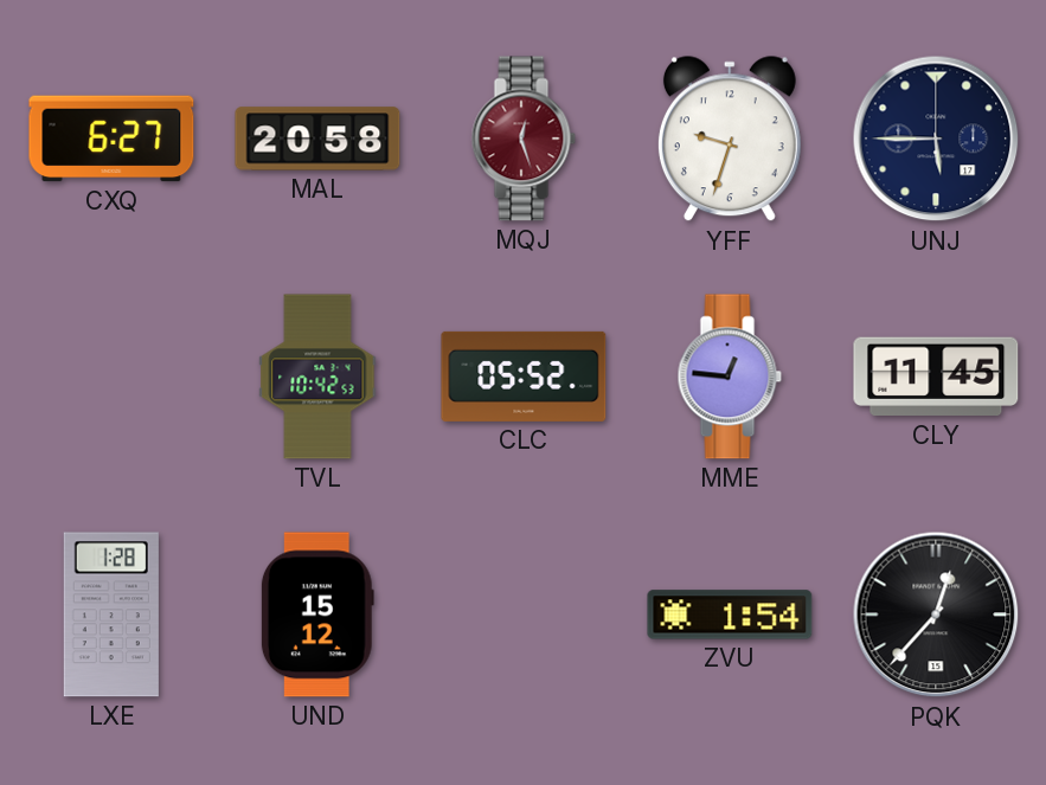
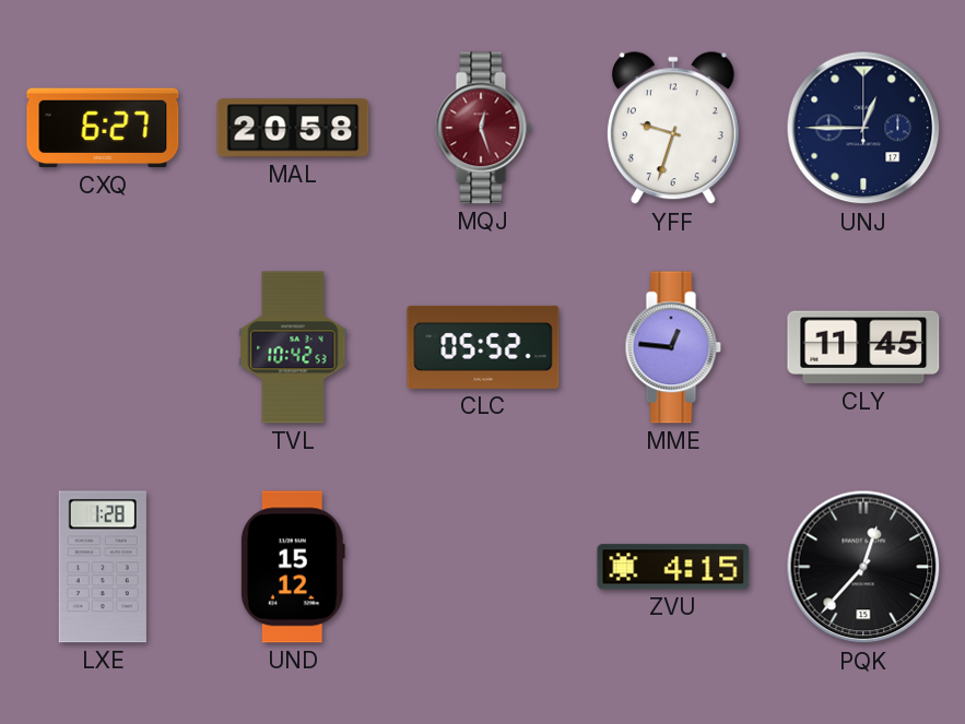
UNJ: 5:45 -> 12:45
ZVU: 1:54 -> 4:15
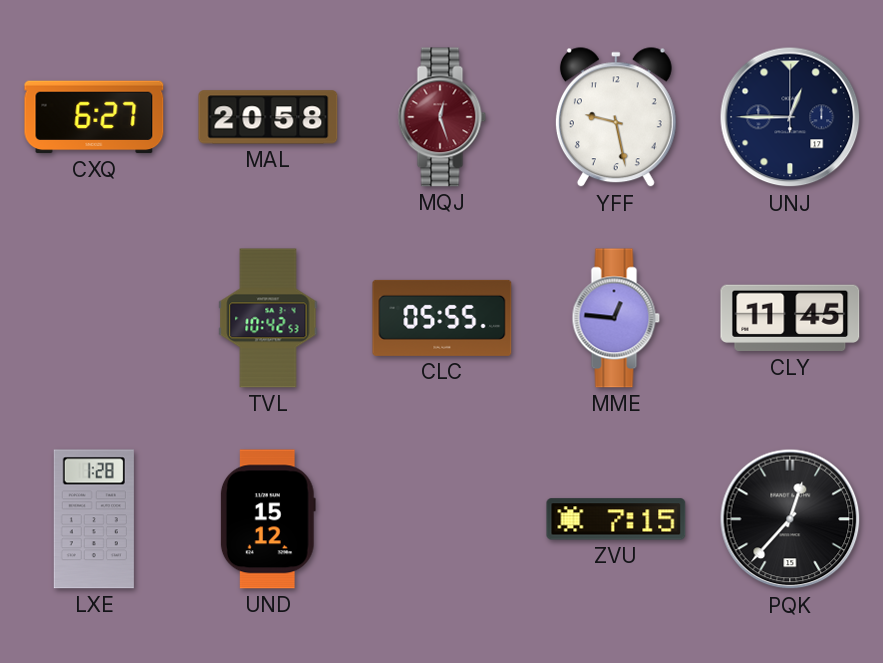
YFF: 9:33 -> 9:28
CLC: 05:52 -> 05:55
ZVU: 4:15 -> 7:15
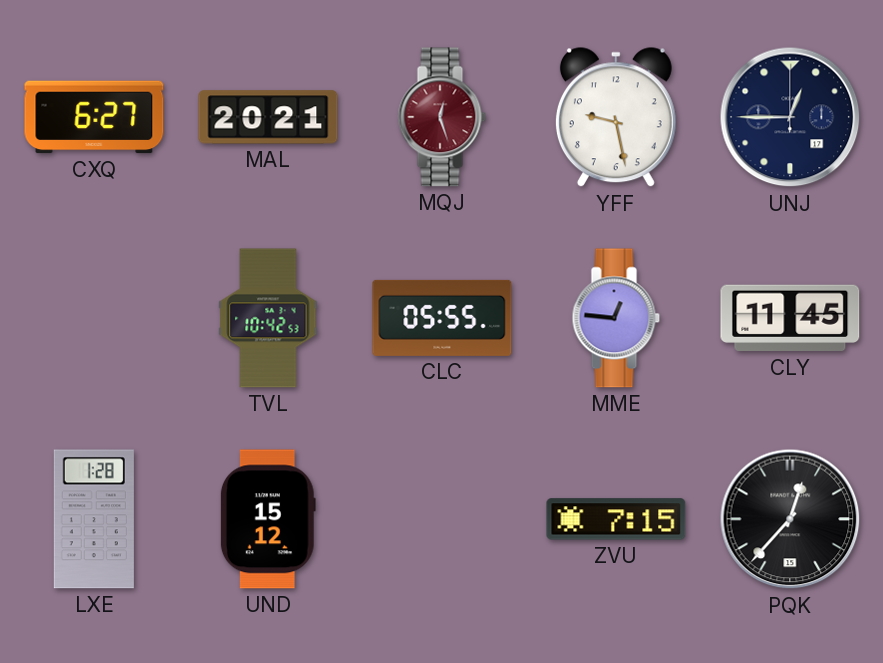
MAL: 20:58 -> 20:21
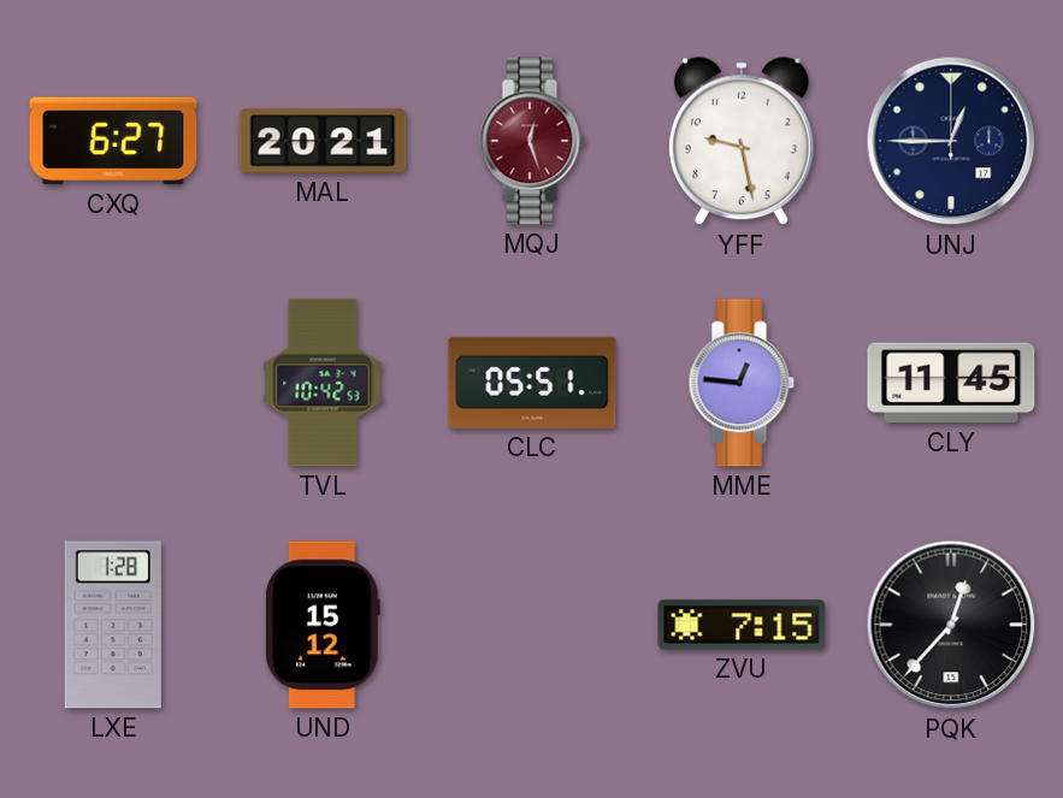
CLC: 05:55 -> 05:51
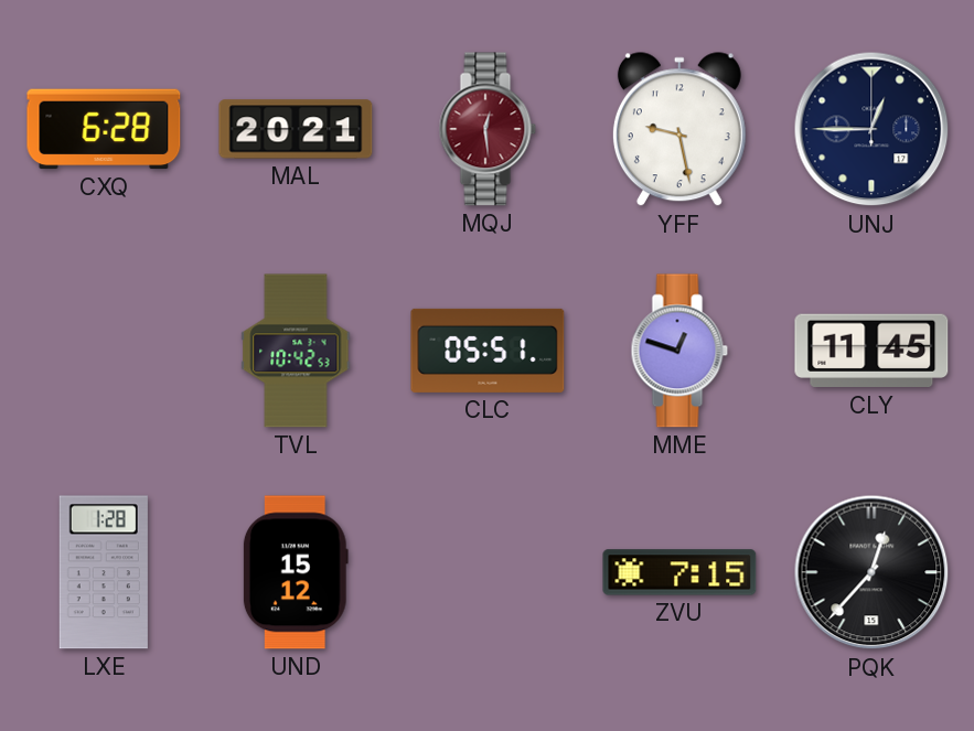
CXQ: 6:27 -> 6:28
MQJ: 12:27 -> 12:29
MME: 12:46 -> 12:48
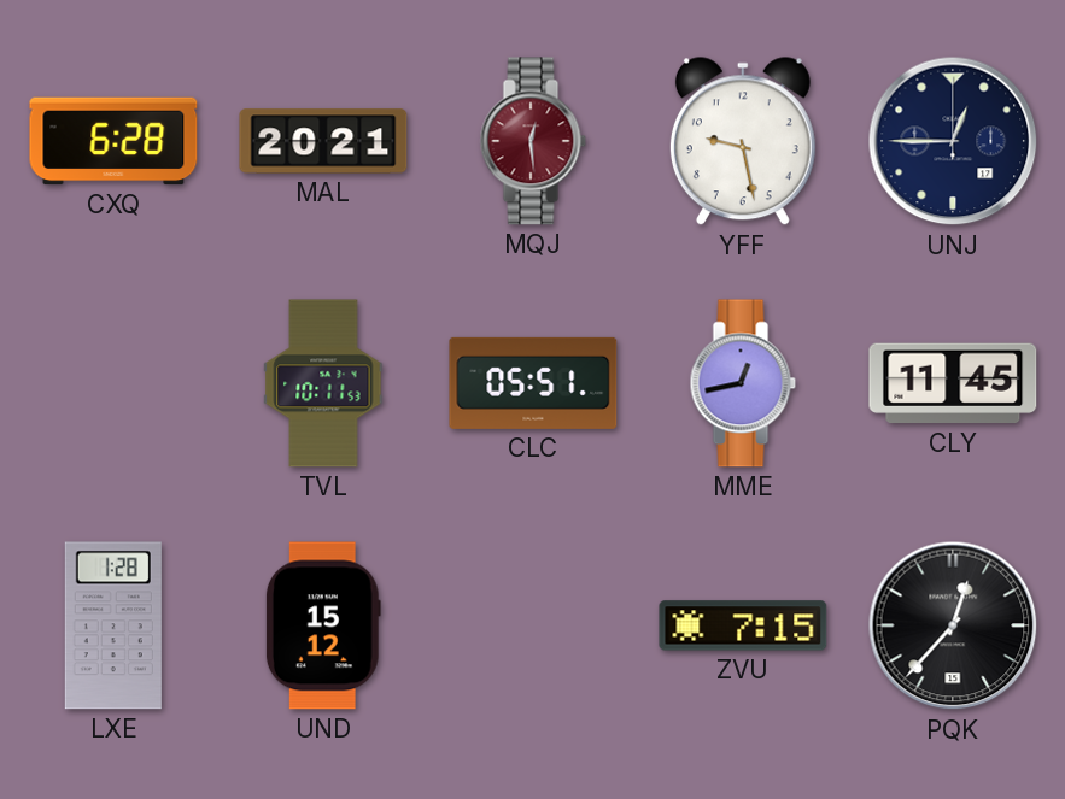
TVL: 10:42 -> 10:11
MME: 12:48 -> 12:43
